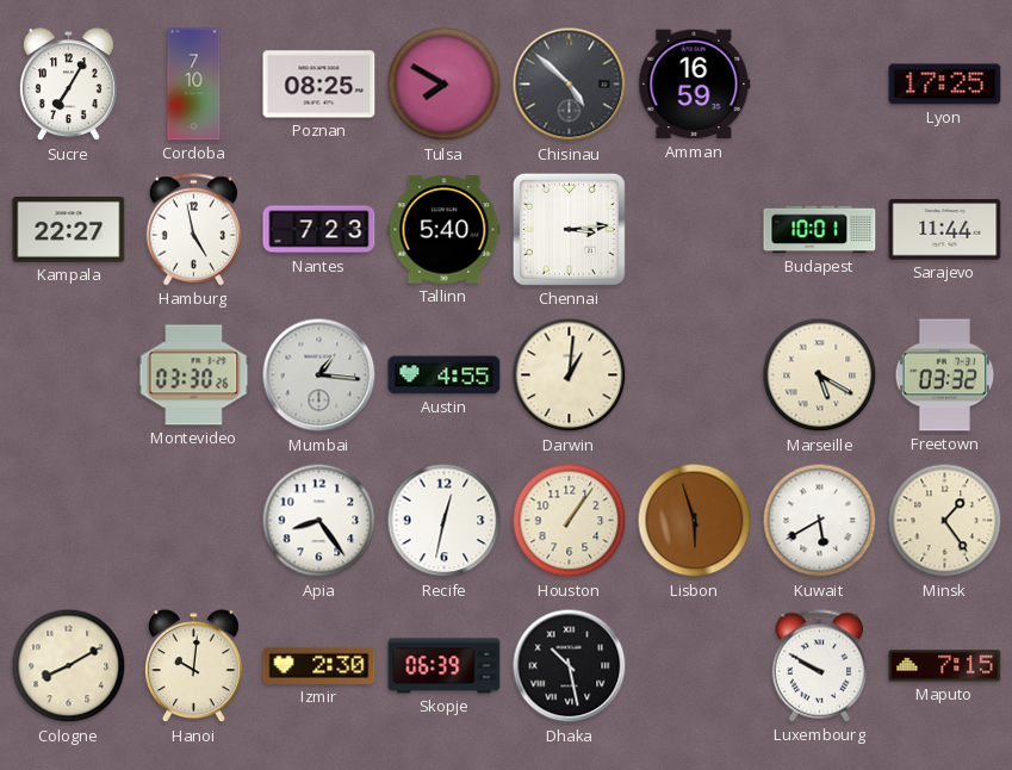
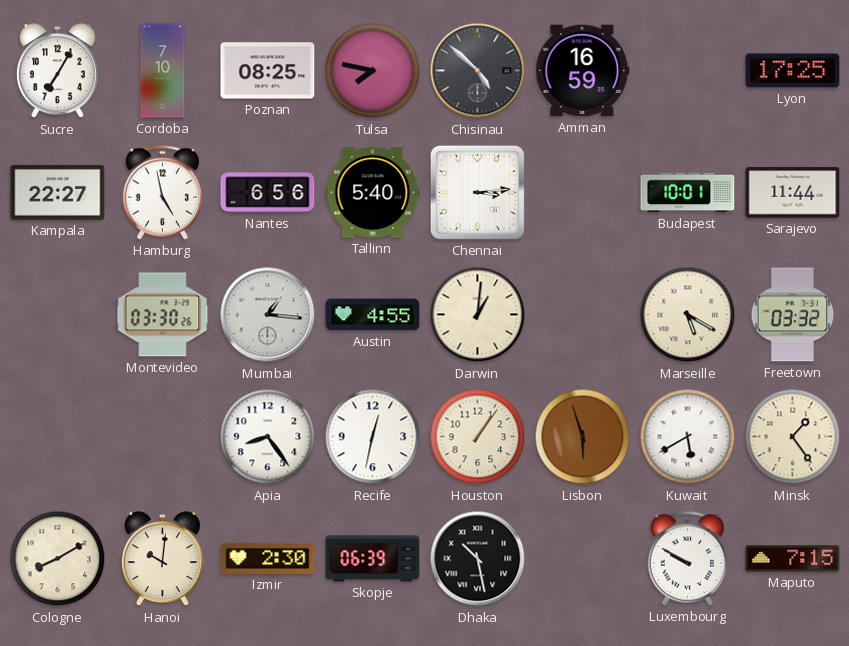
Tulsa: 7:50 -> 7:47
Nantes: 7:23 -> 6:56
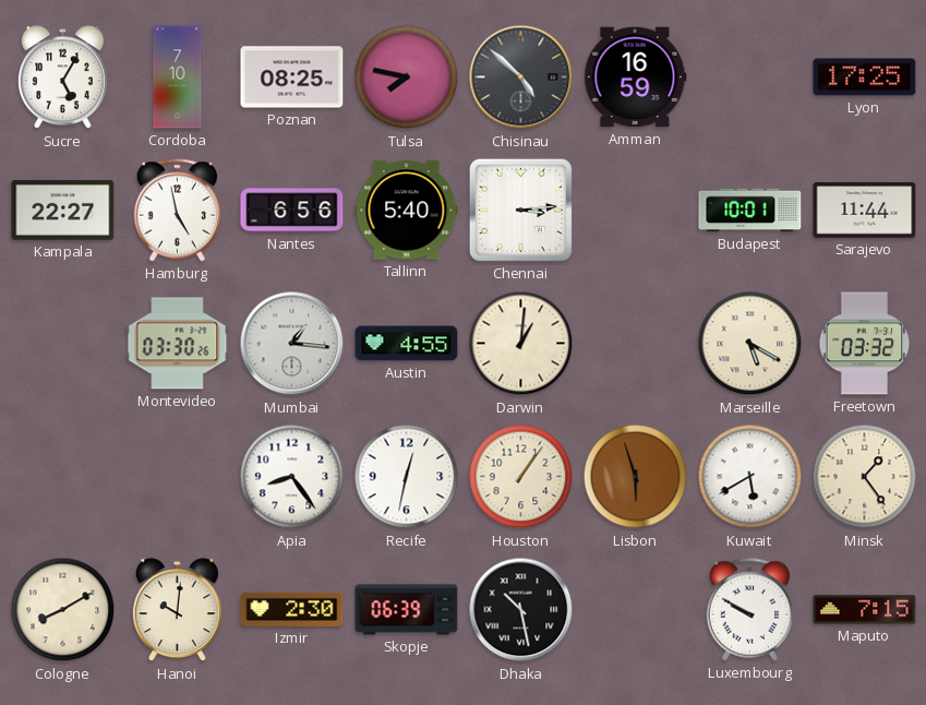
Sucre: 7:05 -> 5:05
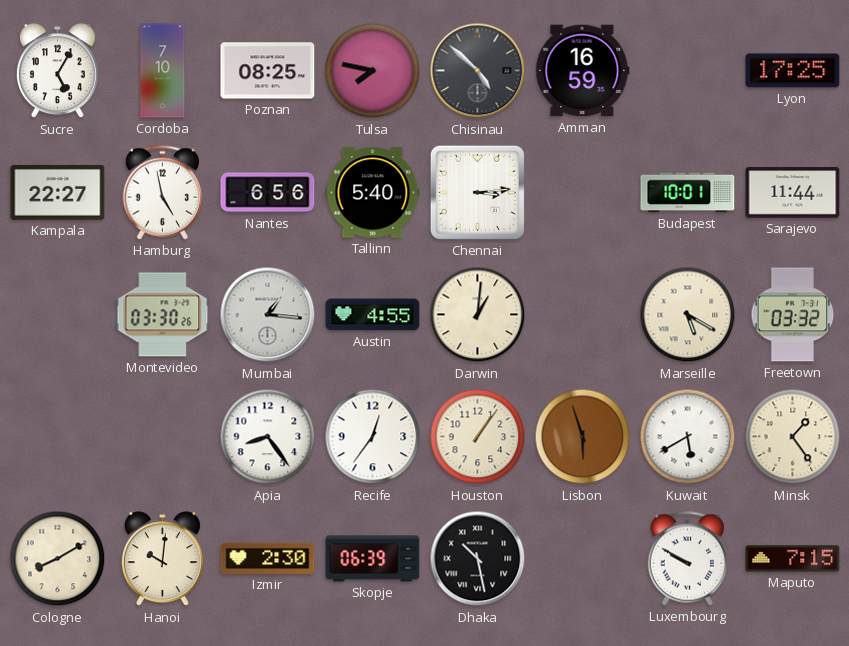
Recife: 12:32 -> 12:36
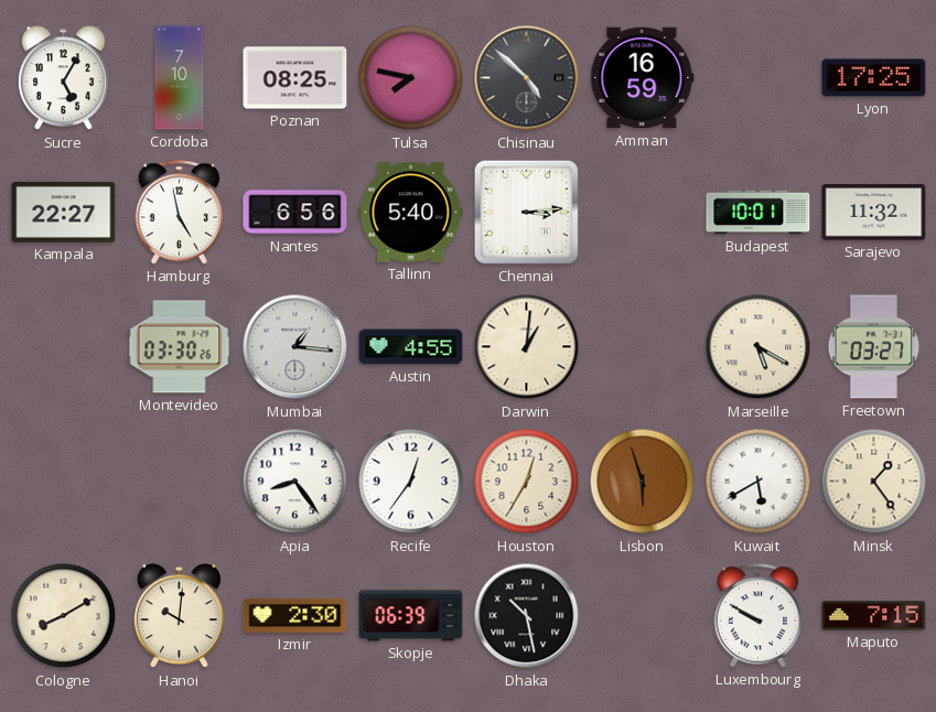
Sarajevo: 11:44 -> 11:32
Freetown: 03:32 -> 03:27
Houston: 1:06 -> 12:35
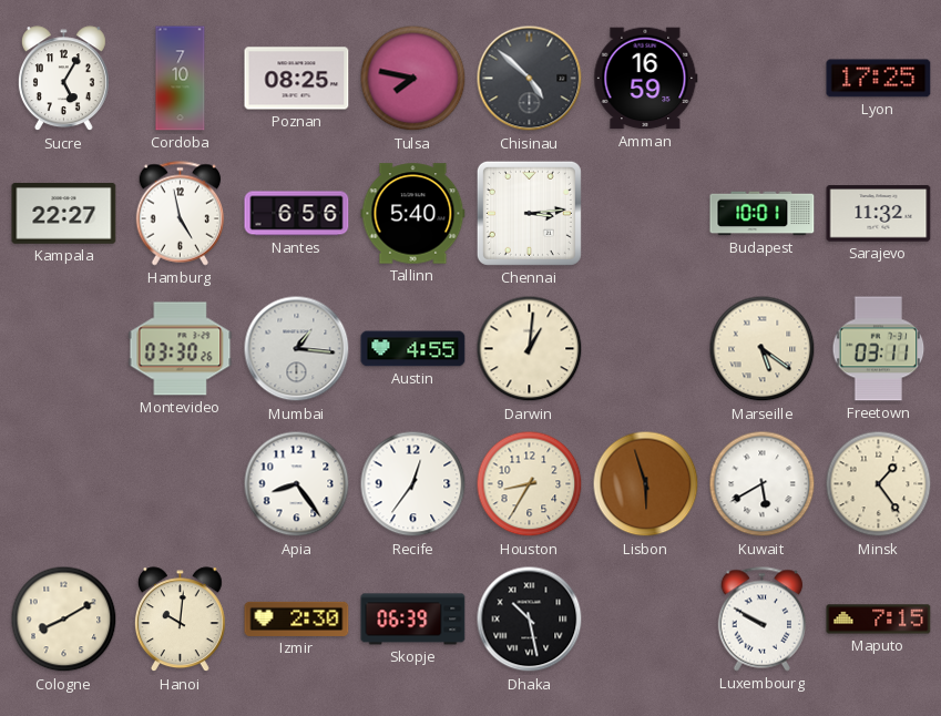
Marseille: 5:20 -> 5:21
Freetown: 03:27 -> 03:11
Houston: 12:35 -> 8:35
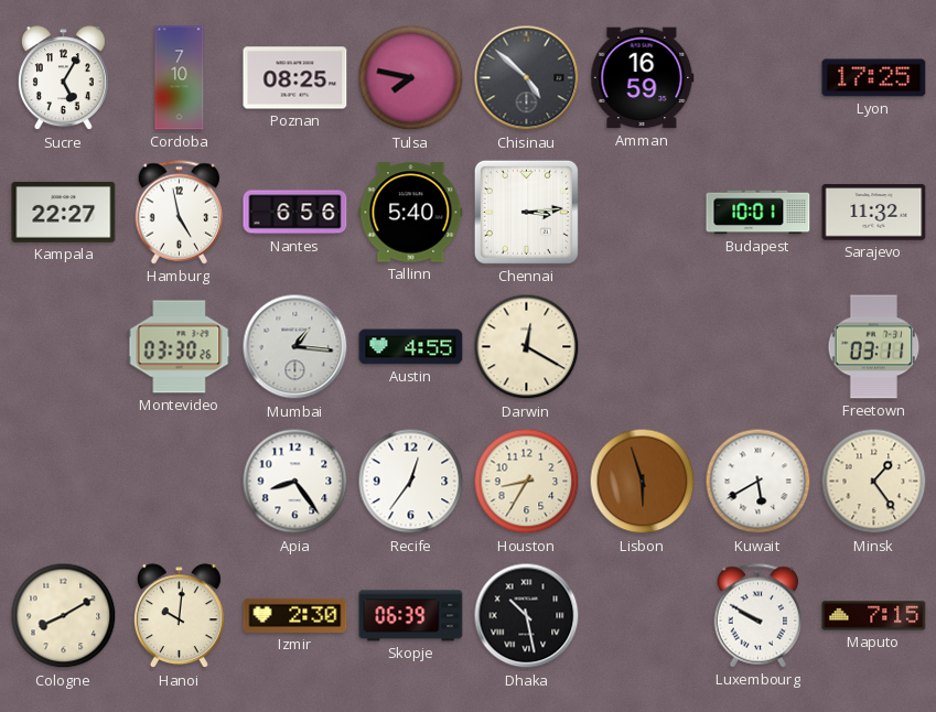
Darwin: 1:01 -> 12:20
Marseille: 5:21 -> none
